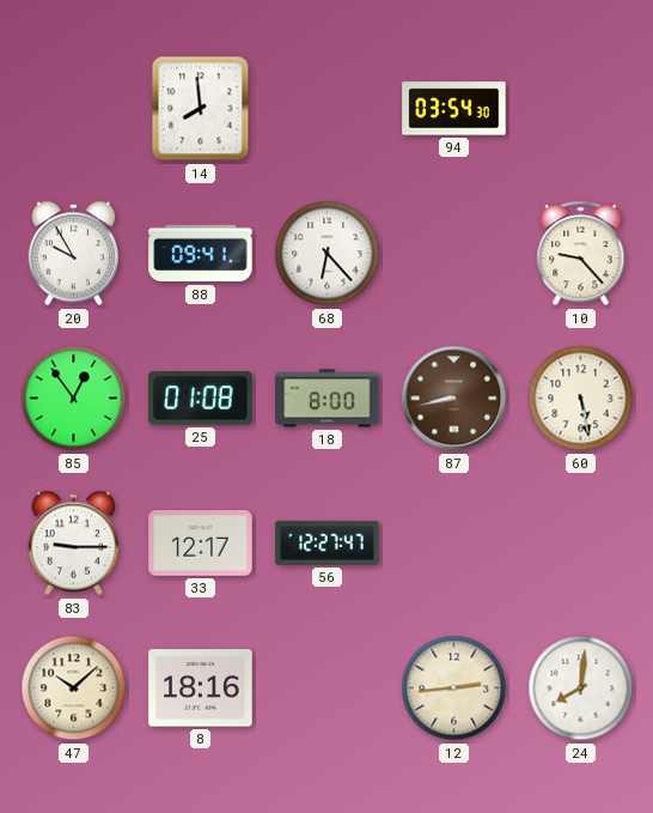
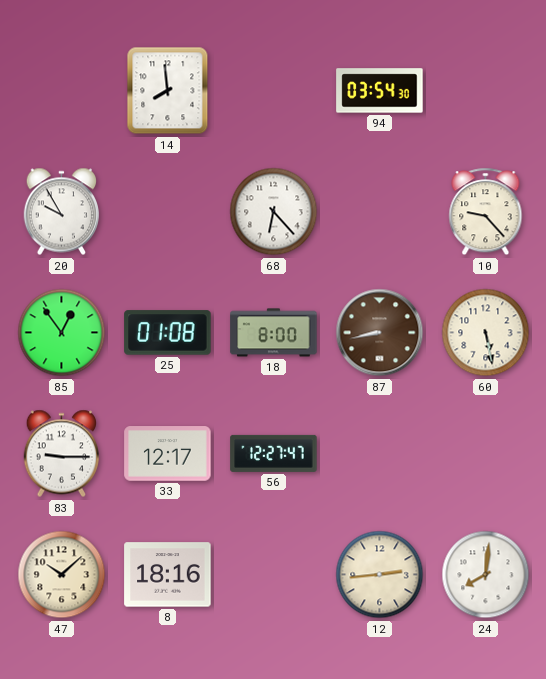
88: 09:41 -> none
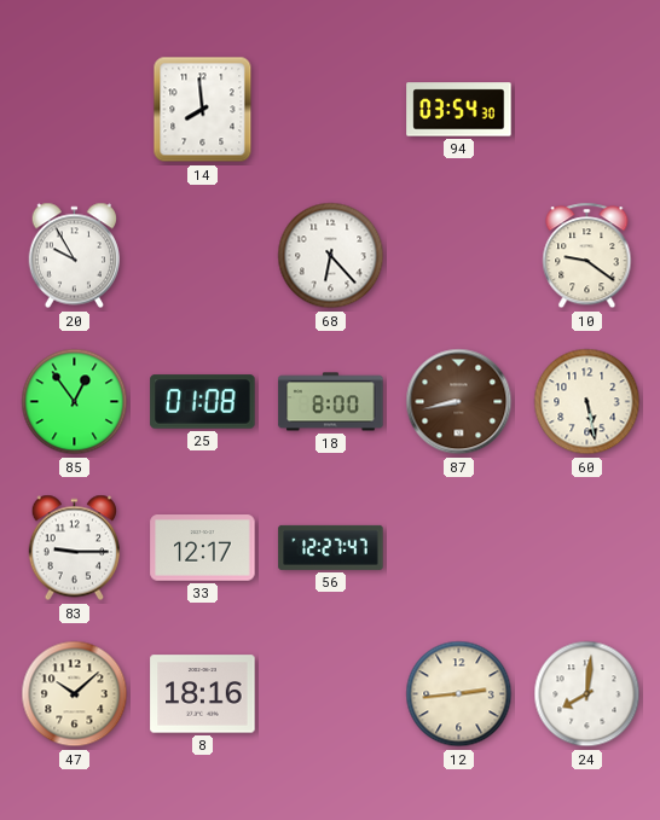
10: 9:23 -> 9:21
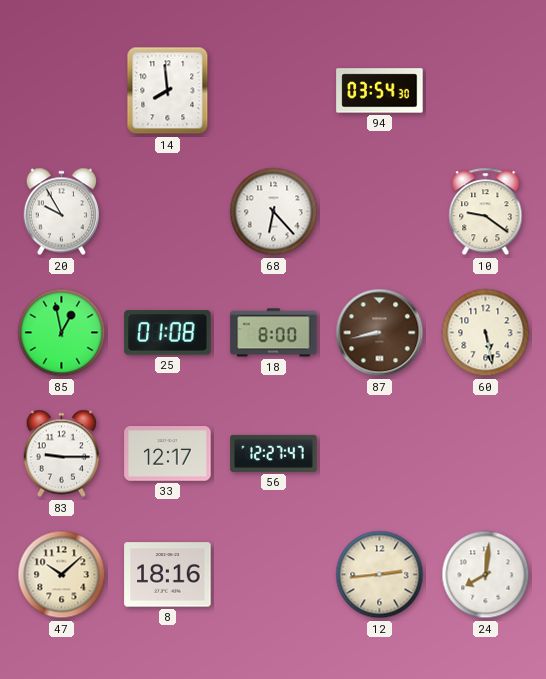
85: 12:54 -> 12:58
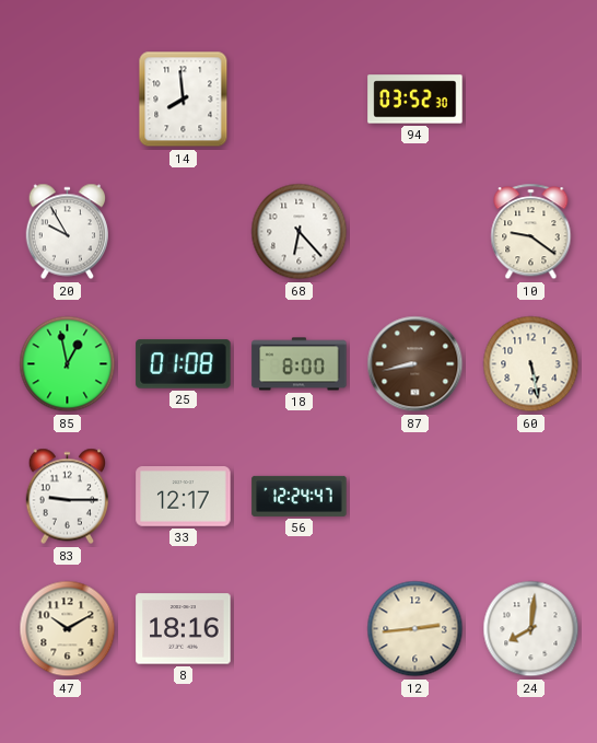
94: 03:54 -> 03:52
56: 12:27 -> 12:24
47: 10:08 -> 10:10
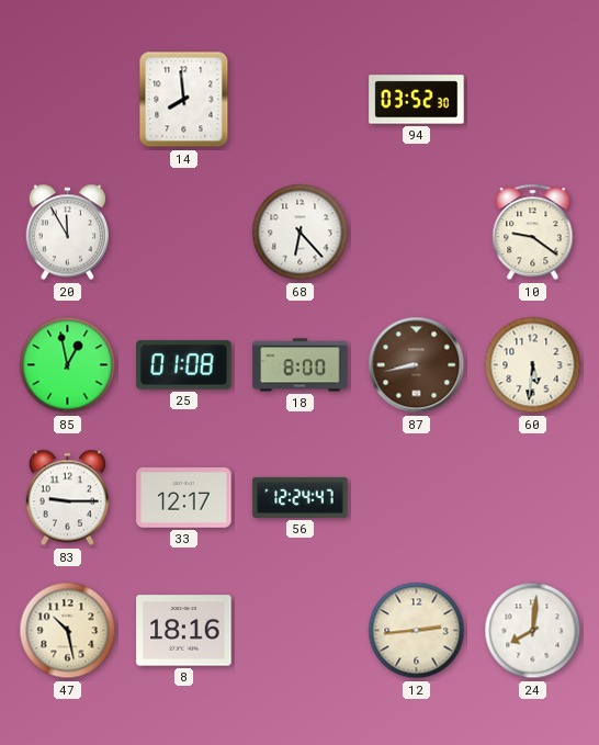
20: 9:55 -> 11:55
60: 5:28 -> 5:31
47: 10:10 -> 10:28
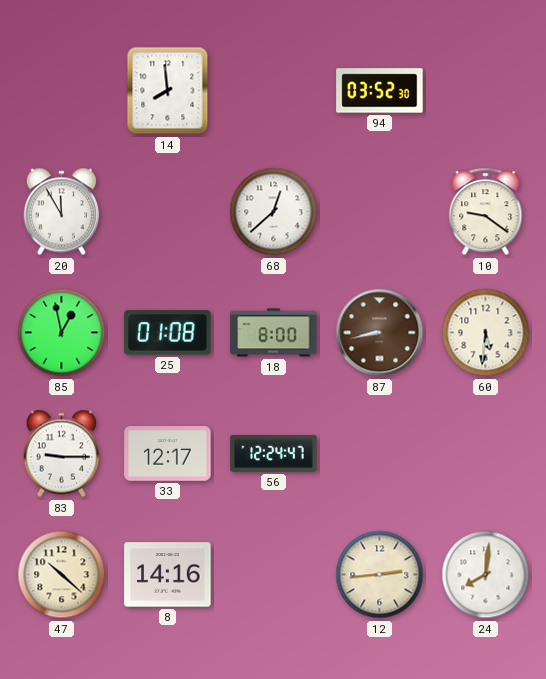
68: 6:23 -> 12:38
47: 10:28 -> 10:22
8: 18:16 -> 14:16
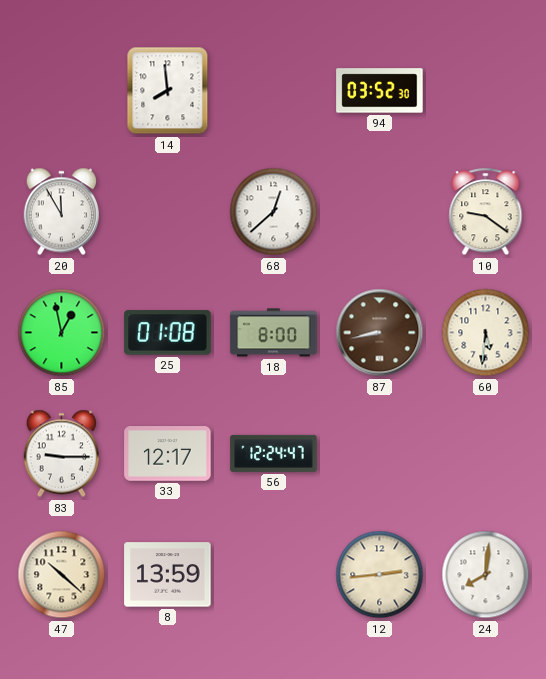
8: 14:16 -> 13:59
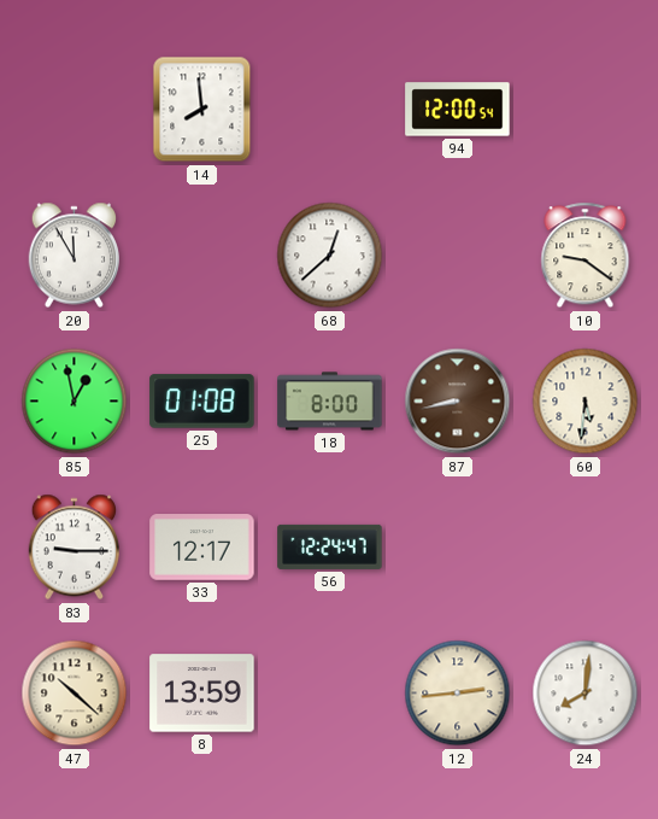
94: 03:52 -> 12:00
